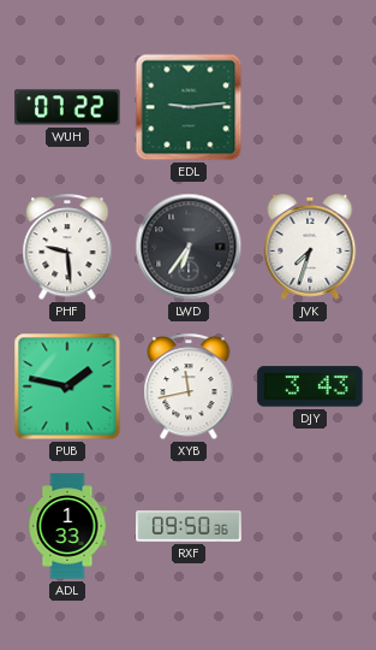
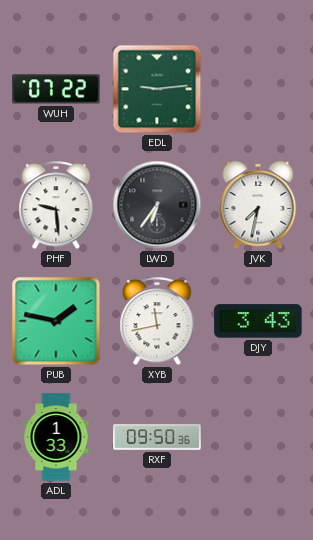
JVK: 7:33 -> 7:32
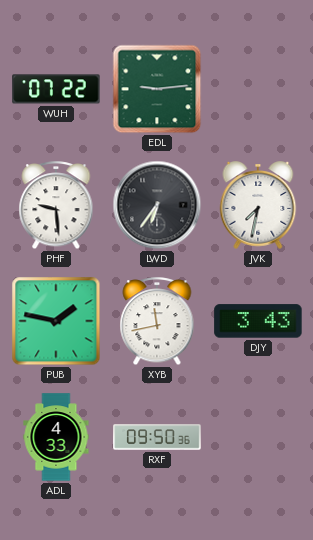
ADL: 1:33 -> 4:33
